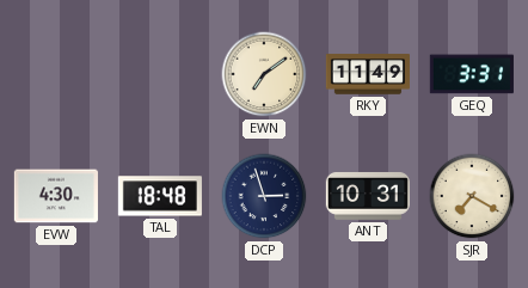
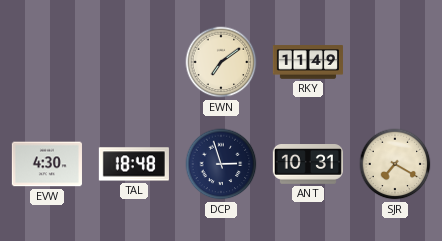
GEQ: 3:31 -> none
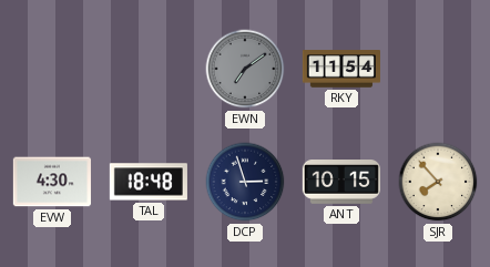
EWN dial: cream -> grey
RKY: 11:49 -> 11:54
ANT: 10:31 -> 10:15
SJR: 7:20 -> 7:53
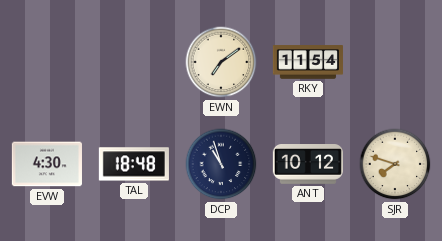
EWN dial: grey -> cream
DCP: 2:57 -> 10:57
ANT: 10:15 -> 10:12
SJR: 7:53 -> 7:48
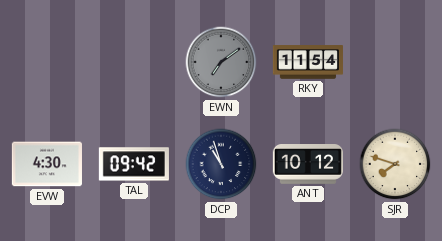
EWN dial: cream -> grey
TAL: 18:48 -> 09:42
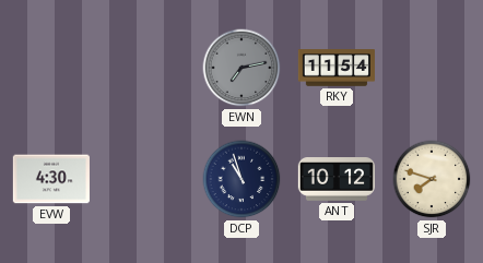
EWN: 7:09 -> 7:13
TAL: 09:42 -> none
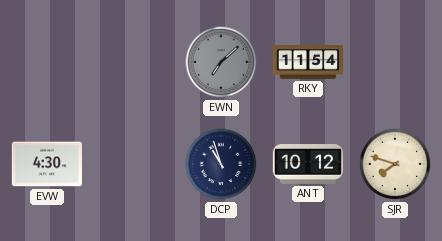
EWN: 7:13 -> 7:08
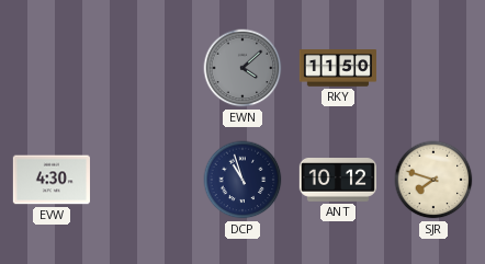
EWN: 7:08 -> 4:08
RKY: 11:54 -> 11:50
